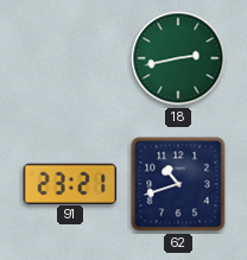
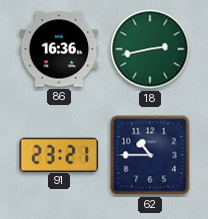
86: none -> 16:36
62: 10:42 -> 10:45
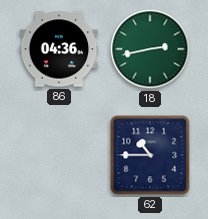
86: 16:36 -> 04:36
91: 23:21 -> none
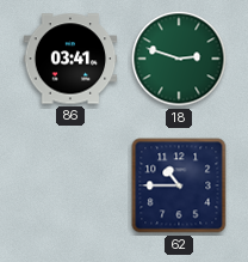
86: 04:36 -> 03:41
18: 2:43 -> 2:48
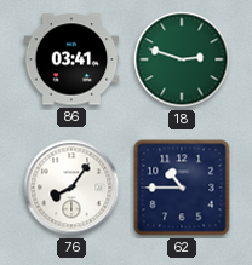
76: none -> 8:06
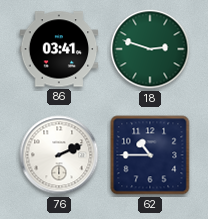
76: 8:06 -> 2:11
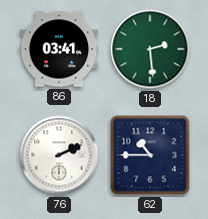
18: 2:48 -> 2:29
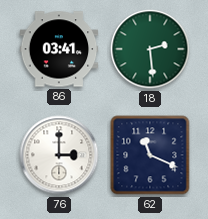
76: 2:11 -> 3:00
62: 10:45 -> 11:19
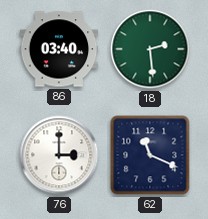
86: 03:41 -> 03:40
